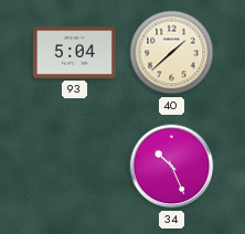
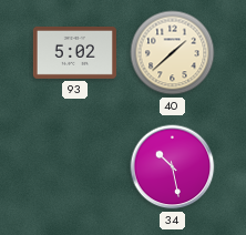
93: 5:04 -> 5:02
34: 10:26 -> 10:28
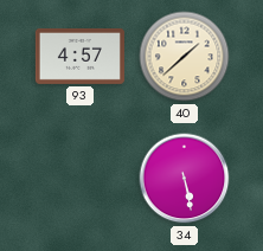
93: 5:02 -> 4:57
34: 10:28 -> 5:28
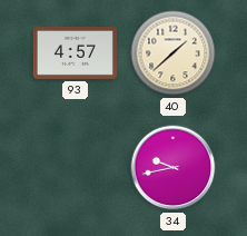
34: 5:28 -> 9:43
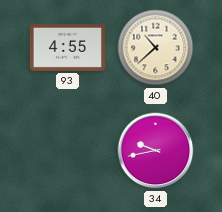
93: 4:57 -> 4:55
40: 1:38 -> 10:38
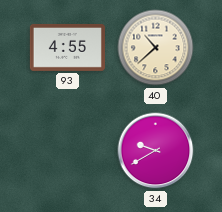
34: 9:43 -> 9:40
